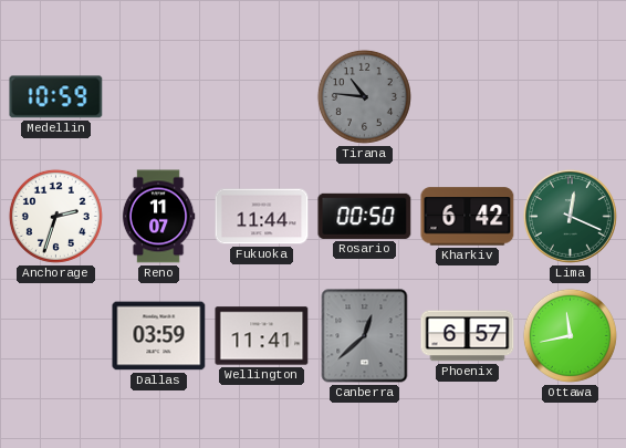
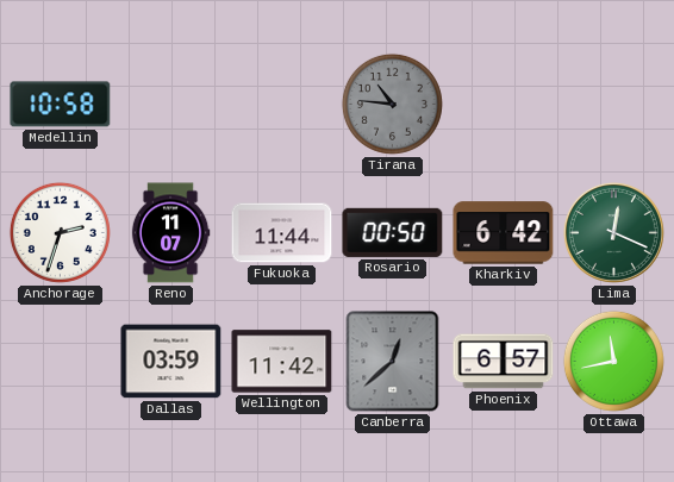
Medellin: 10:59 -> 10:58
Wellington: 11:41 -> 11:42
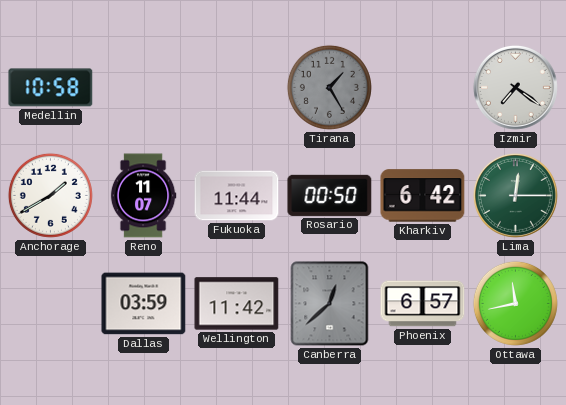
Tirana: 10:46 -> 1:25
Izmir: none -> 7:21
Anchorage: 2:33 -> 1:40
Lima: 12:19 -> 12:15
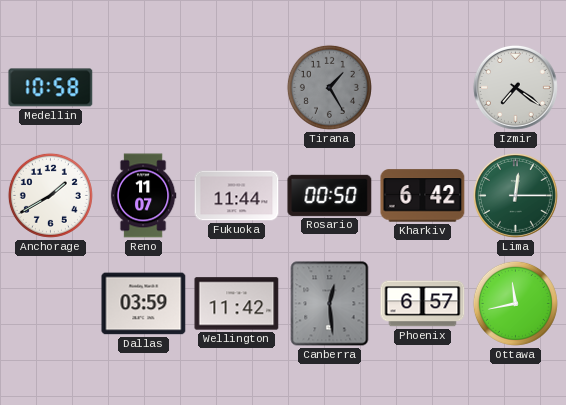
Canberra: 12:38 -> 12:29
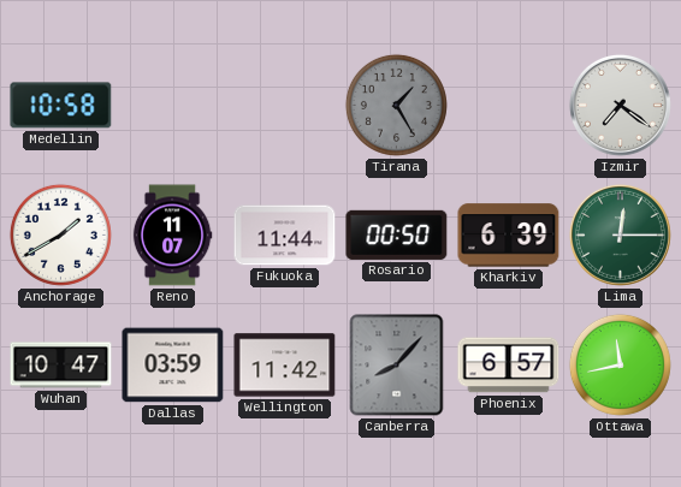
Kharkiv: 6:42 -> 6:39
Wuhan: none -> 10:47
Canberra: 12:29 -> 8:07
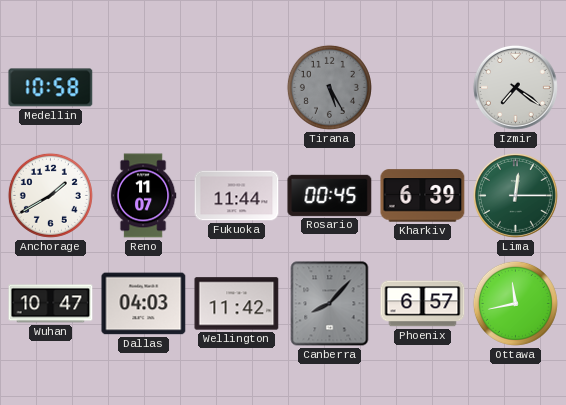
Tirana: 1:25 -> 5:25
Rosario: 00:50 -> 00:45
Dallas: 03:59 -> 04:03
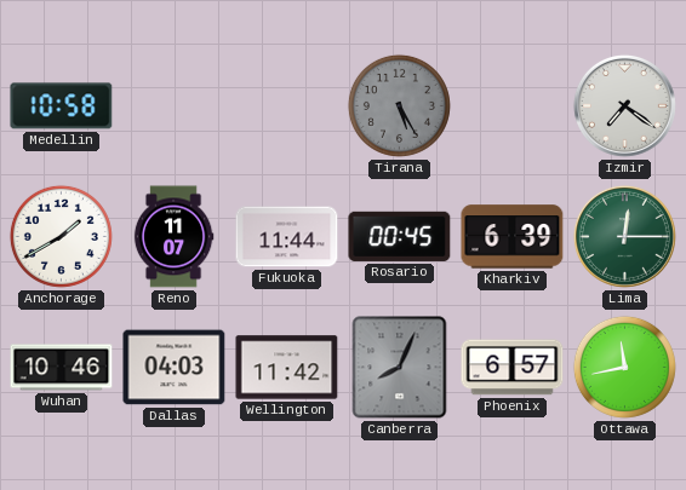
Wuhan: 10:47 -> 10:46
Canberra: 8:07 -> 8:04
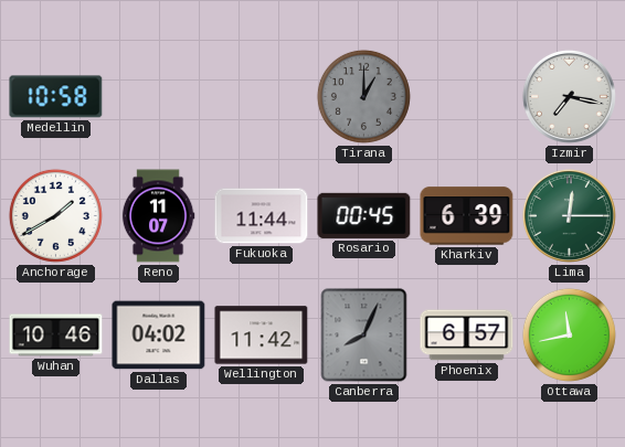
Tirana: 5:25 -> 1:00
Izmir: 7:21 -> 7:17
Dallas: 04:03 -> 04:02
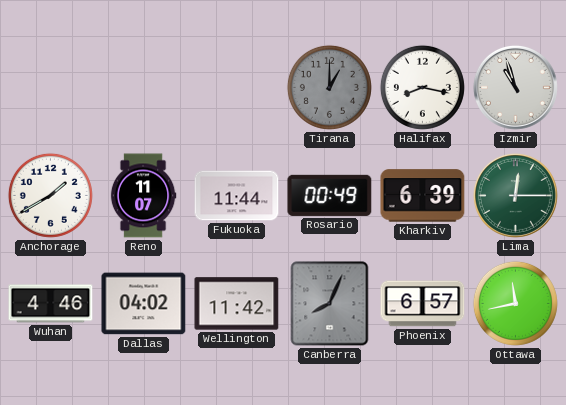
Medellin: 10:58 -> none
Halifax: none -> 8:17
Izmir: 7:17 -> 10:57
Rosario: 00:45 -> 00:49
Wuhan: 10:46 -> 4:46
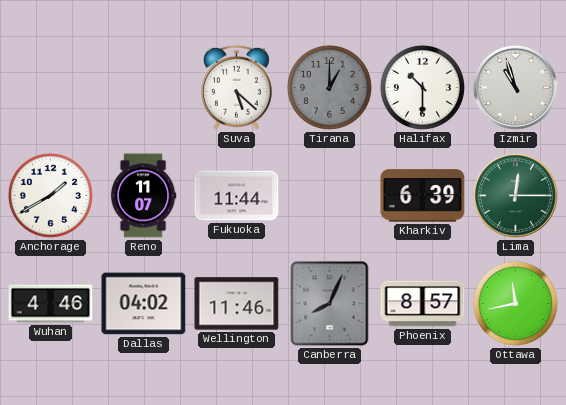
Suva: none -> 5:22
Halifax: 8:17 -> 10:30
Rosario: 00:49 -> none
Wellington: 11:42 -> 11:46
Phoenix: 6:57 -> 8:57
